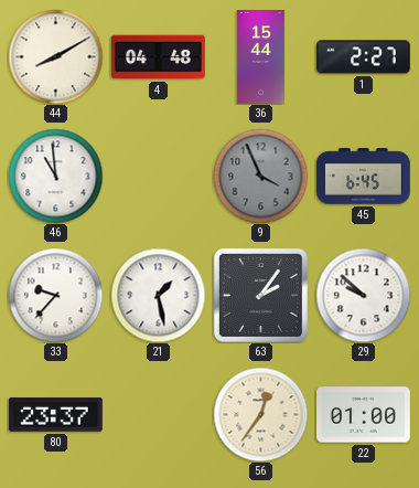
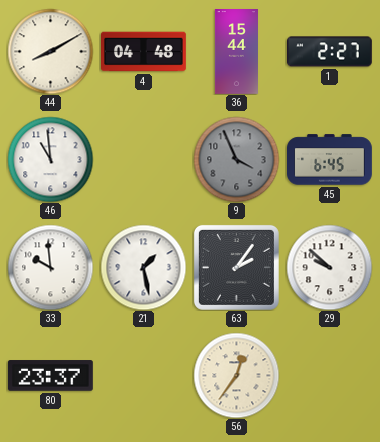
33: 9:37 -> 9:59
22: 01:00 -> none
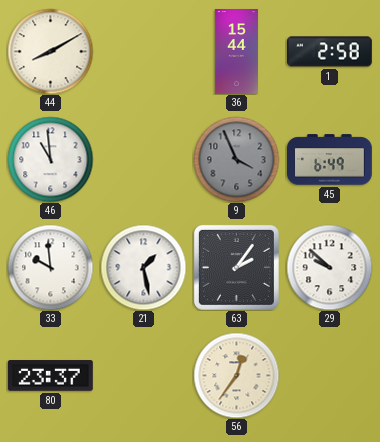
4: 04:48 -> none
1: 2:27 -> 2:58
45: 6:45 -> 6:49
